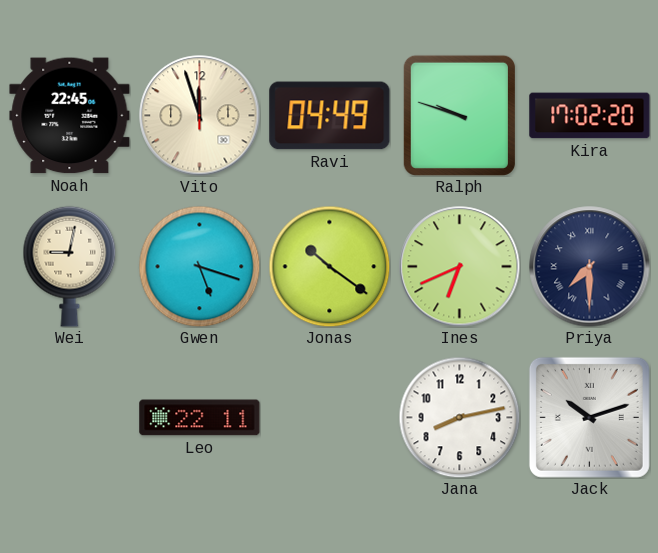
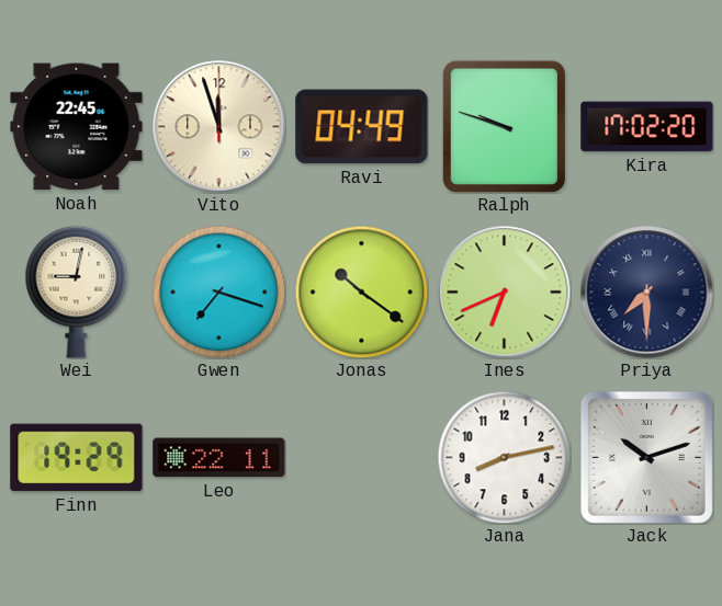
Gwen: 5:18 -> 7:18
Finn: none -> 19:29
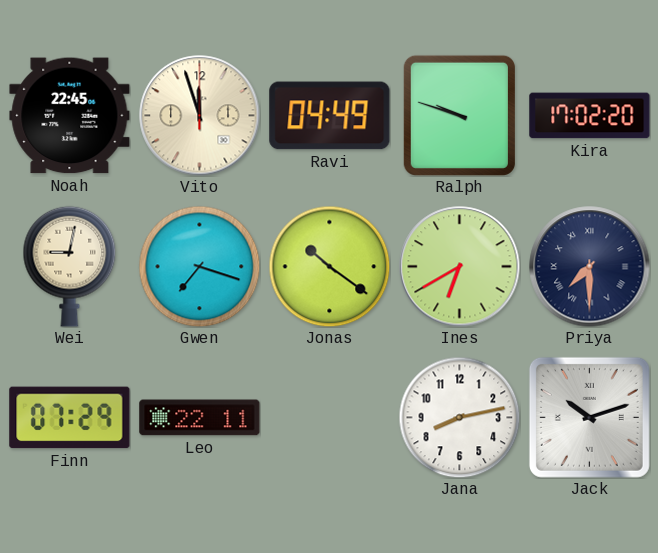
Ines: 6:41 -> 6:40
Finn: 19:29 -> 07:29
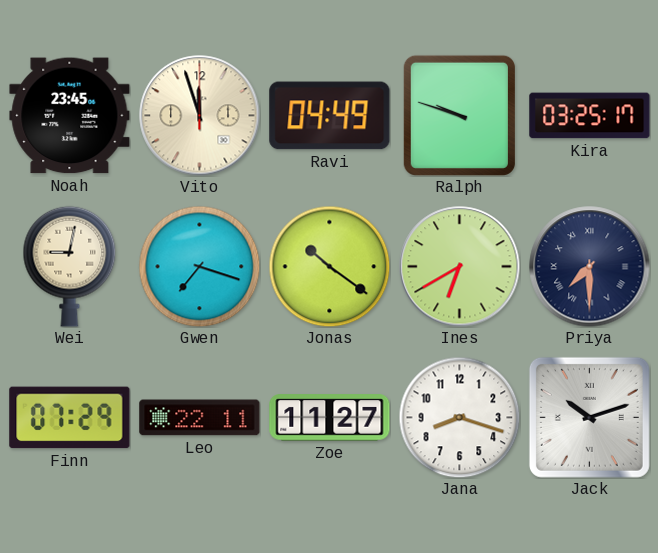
Noah: 22:45 -> 23:45
Kira: 17:02 -> 03:25
Zoe: none -> 11:27
Jana: 8:13 -> 8:18
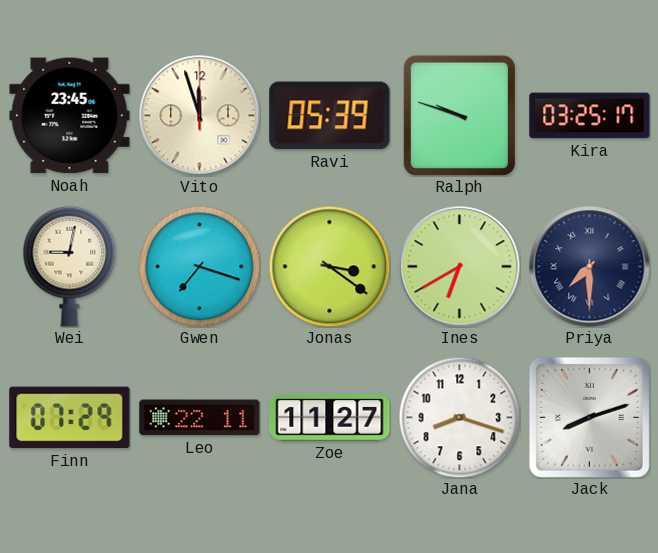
Ravi: 04:49 -> 05:39
Jonas: 10:21 -> 3:21
Jack: 10:12 -> 8:12
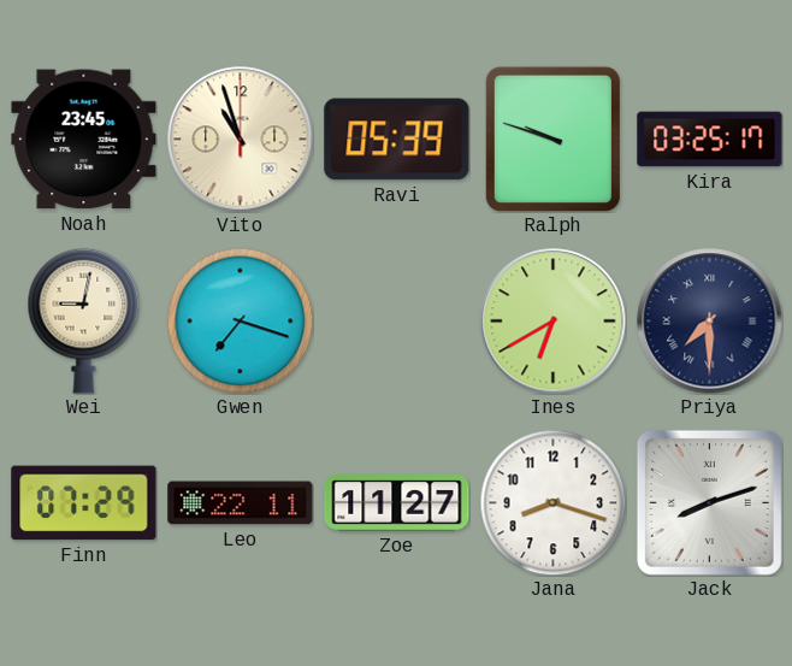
Vito: 11:57 -> 10:57
Jonas: 3:21 -> none
